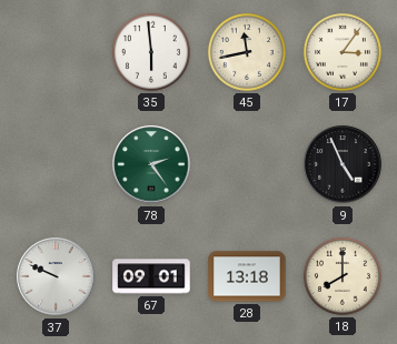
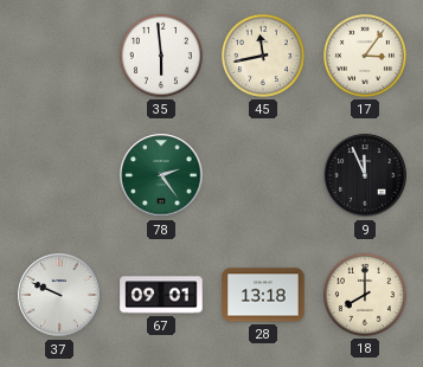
9: 4:56 -> 11:56
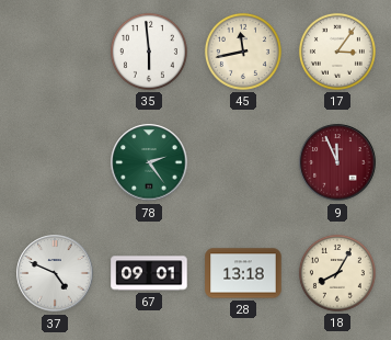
9 dial: black -> burgundy
37: 9:49 -> 4:49
18: 8:00 -> 8:05
